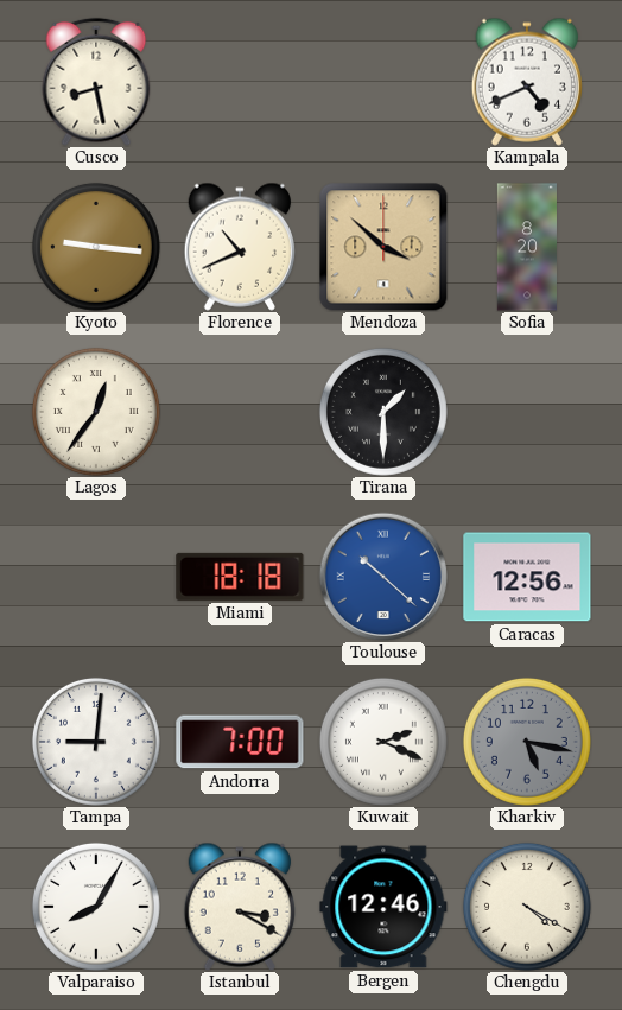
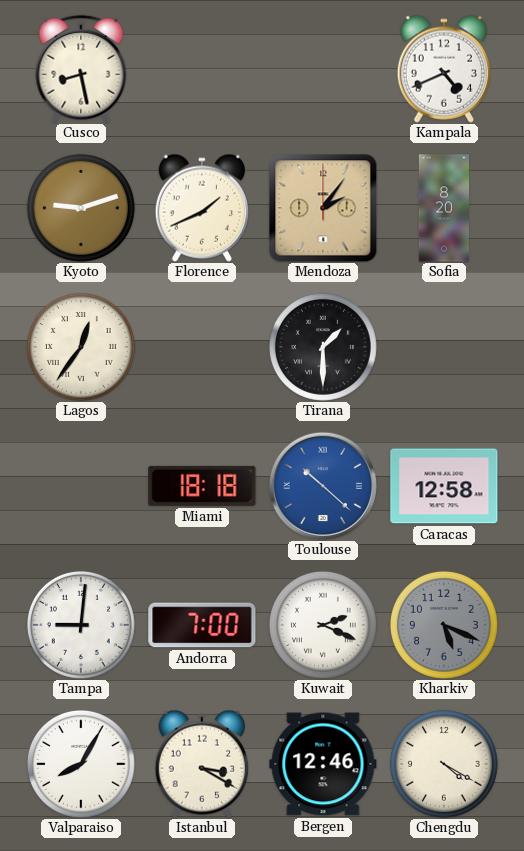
Kyoto: 9:16 -> 9:12
Florence: 10:41 -> 1:41
Mendoza: 3:52 -> 2:06
Caracas: 12:56 -> 12:58
Kharkiv: 5:17 -> 5:19
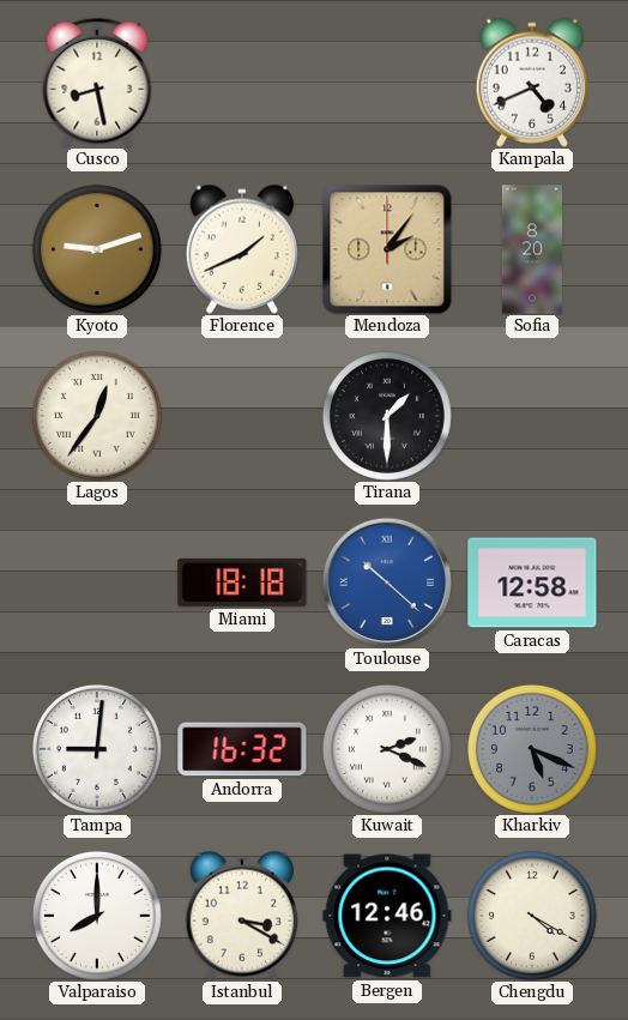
Andorra: 7:00 -> 16:32
Valparaiso: 8:05 -> 8:00
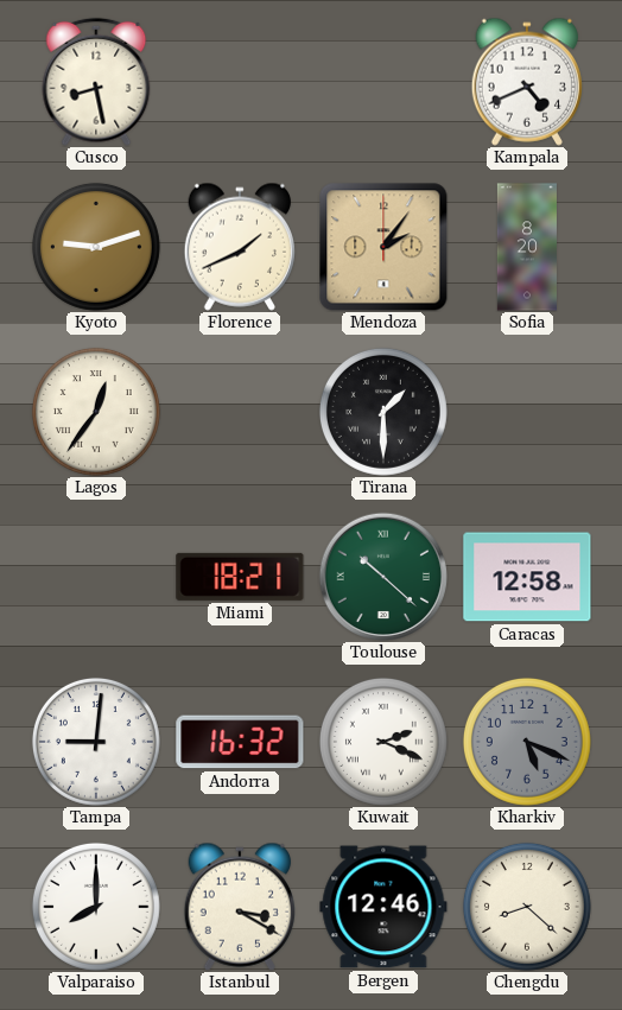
Miami: 18:18 -> 18:21
Toulouse dial: blue -> green
Chengdu: 4:20 -> 8:22
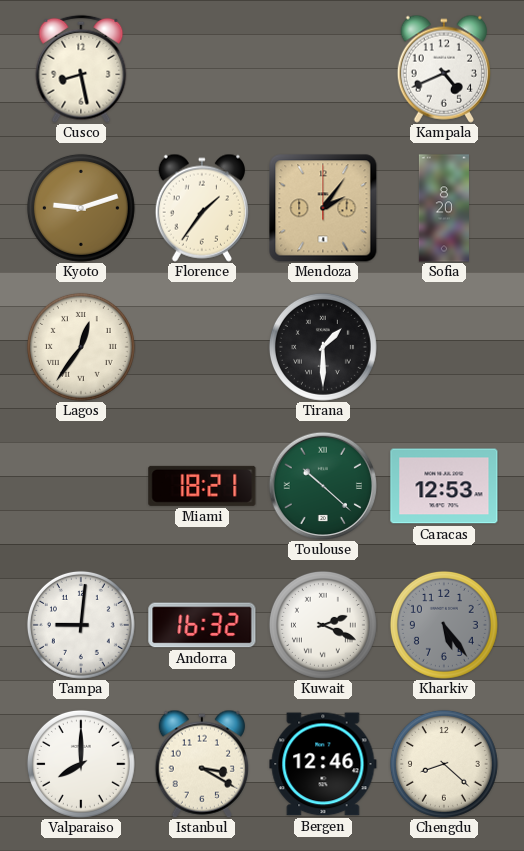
Florence: 1:41 -> 1:36
Caracas: 12:58 -> 12:53
Kharkiv: 5:19 -> 5:24
